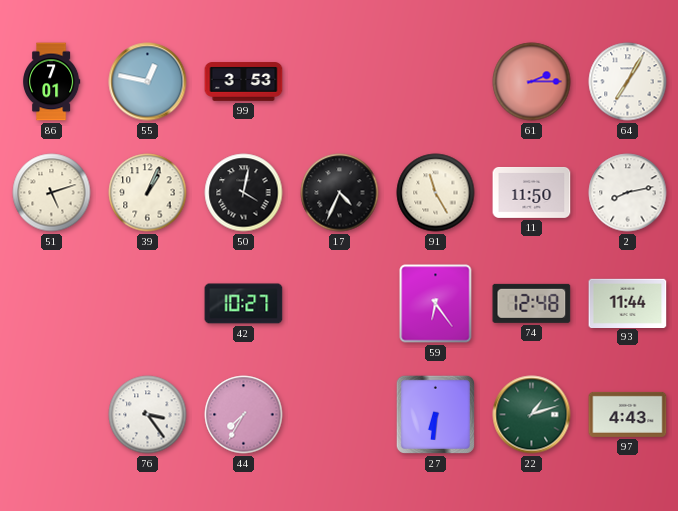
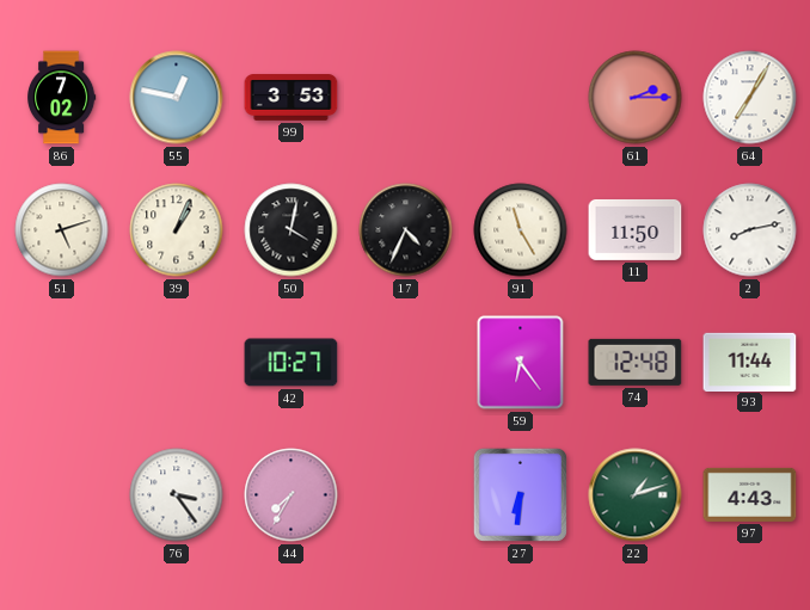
86: 7:01 -> 7:02
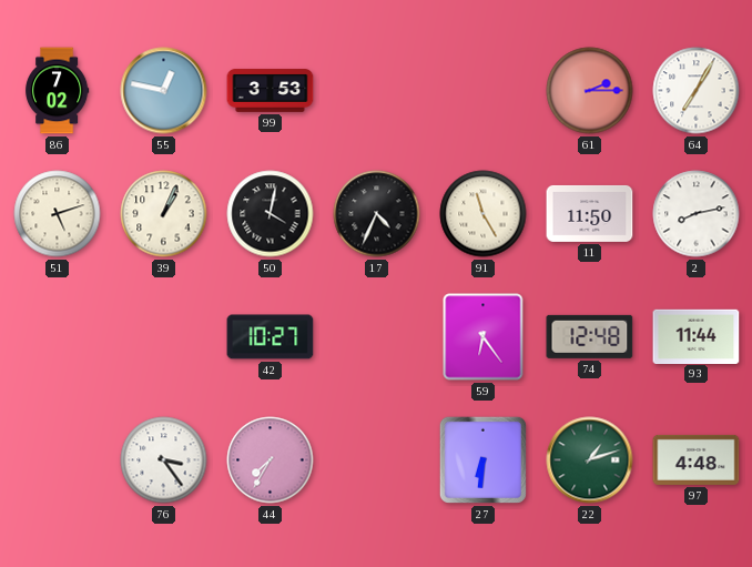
97: 4:43 -> 4:48
